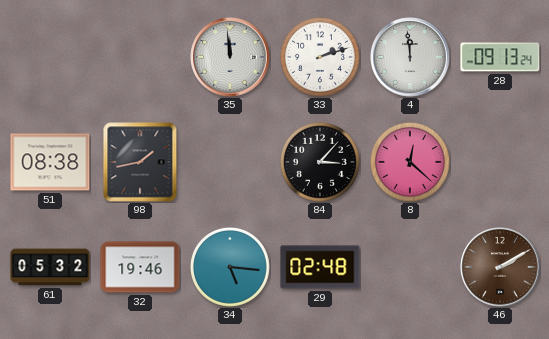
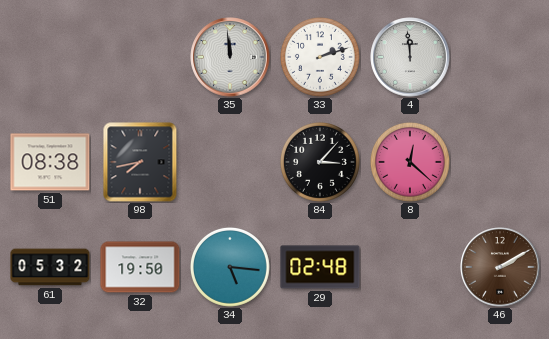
28: 09:13 -> none
98: 1:43 -> 7:43
32: 19:46 -> 19:50
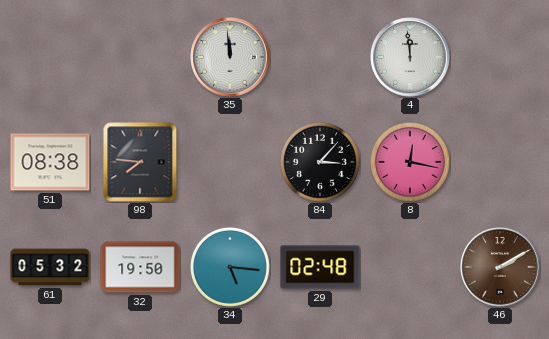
33: 2:12 -> none
98: 7:43 -> 7:46
8: 12:22 -> 12:17
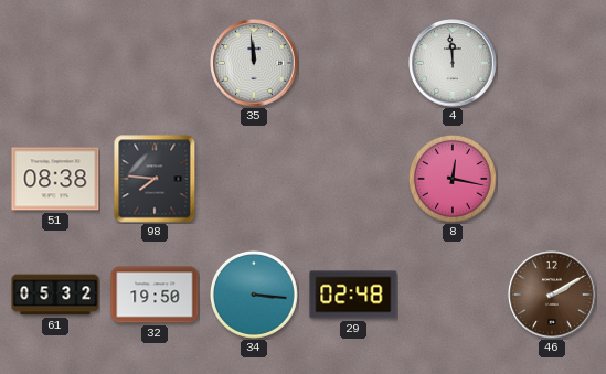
84: 3:07 -> none
34: 5:16 -> 3:16
